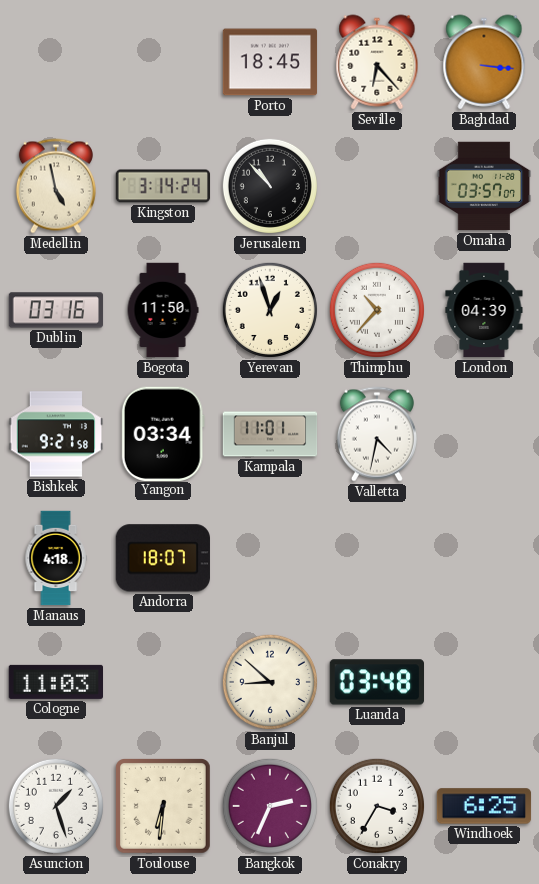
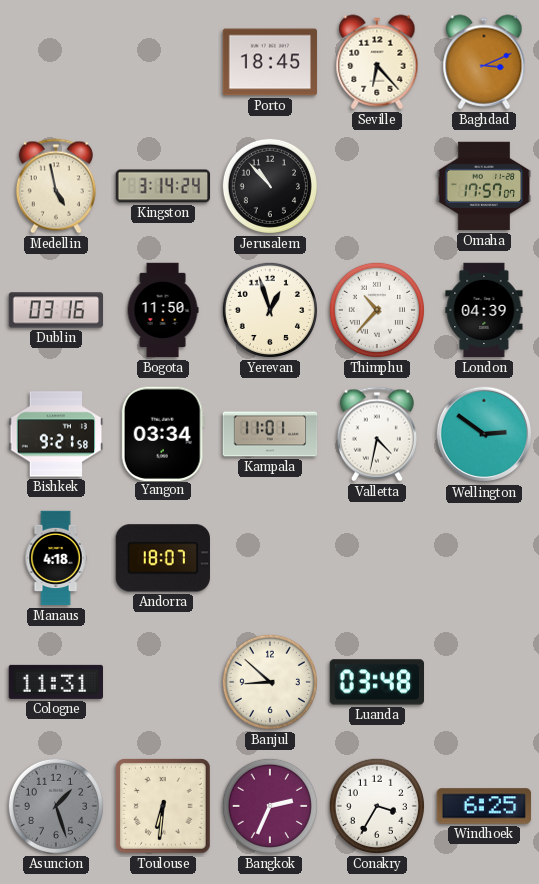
Baghdad: 3:16 -> 3:11
Omaha: 03:57 -> 17:57
Wellington: none -> 2:51
Cologne: 11:03 -> 11:31
Asuncion dial: white -> grey
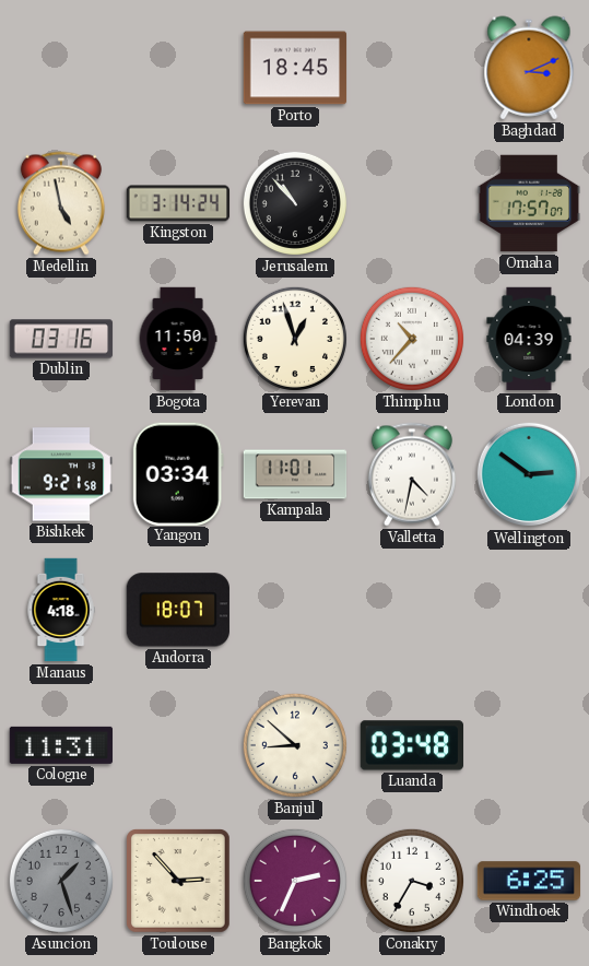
Seville: 6:23 -> none
Toulouse: 6:31 -> 2:53
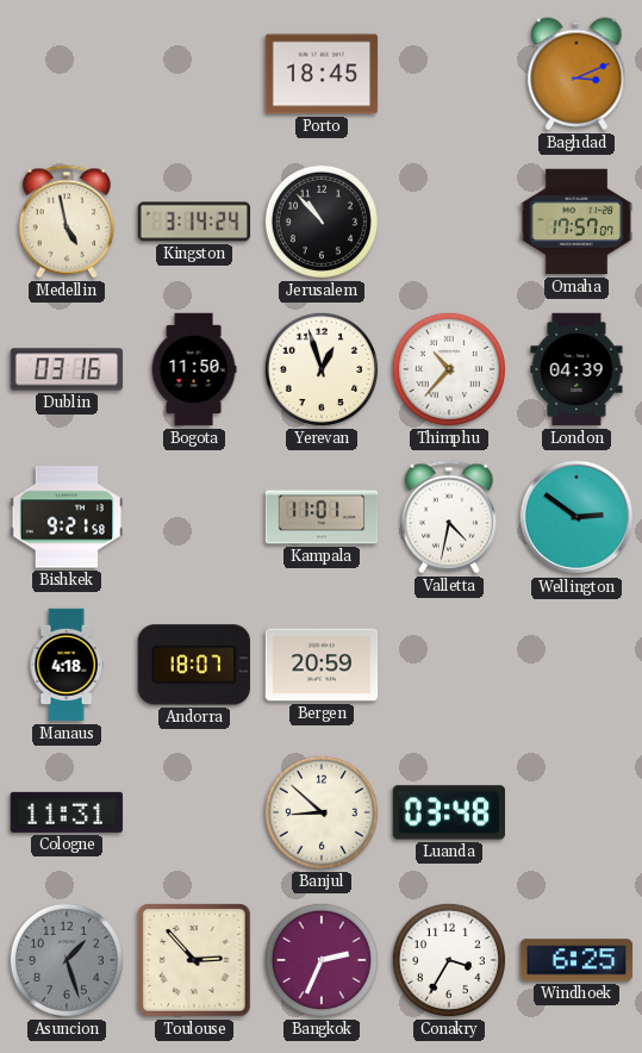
Yangon: 03:34 -> none
Bergen: none -> 20:59
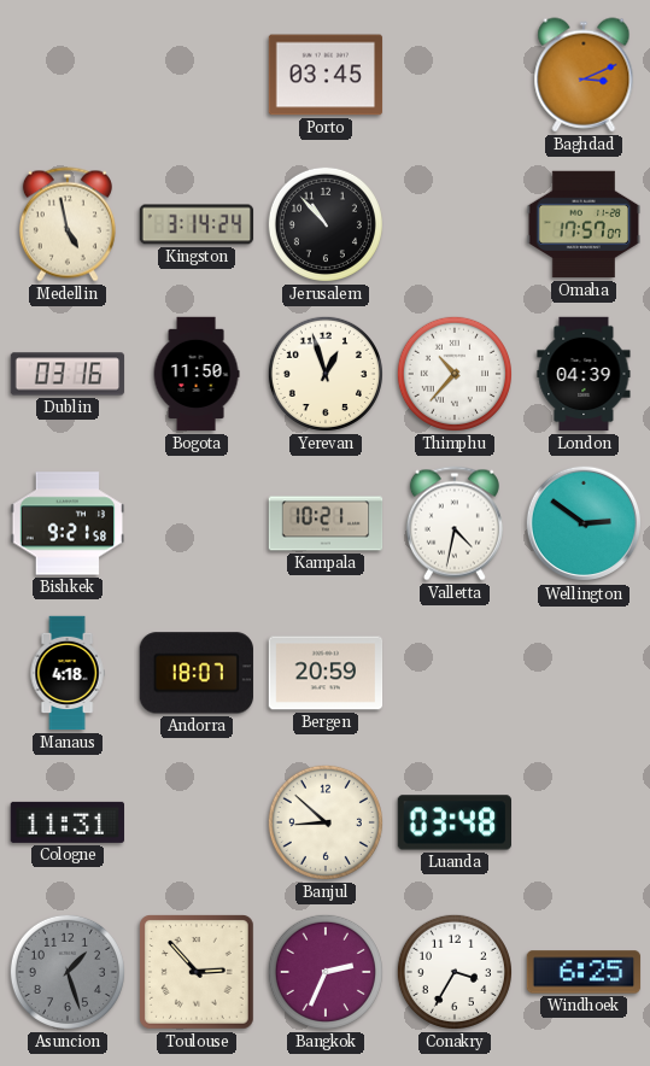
Porto: 18:45 -> 03:45
Kampala: 11:01 -> 10:21
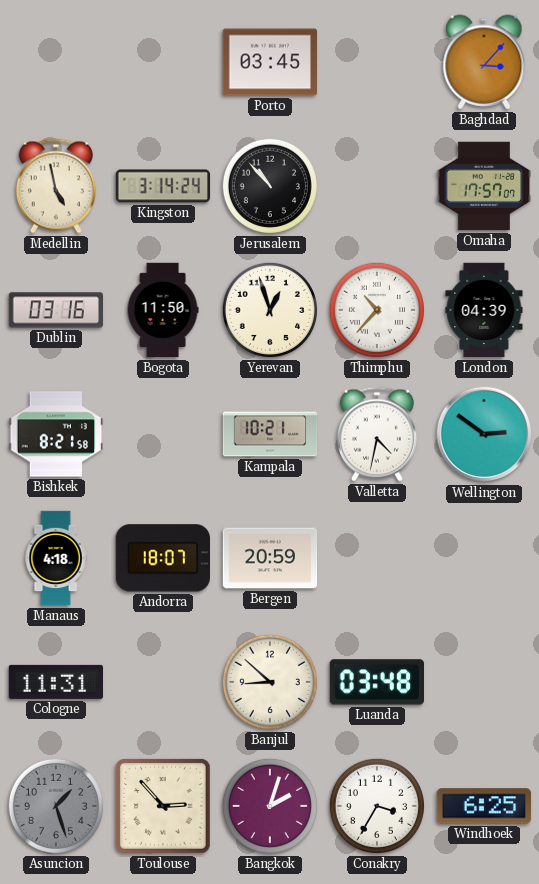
Baghdad: 3:11 -> 3:07
Bishkek: 9:21 -> 8:21
Bangkok: 2:34 -> 2:03
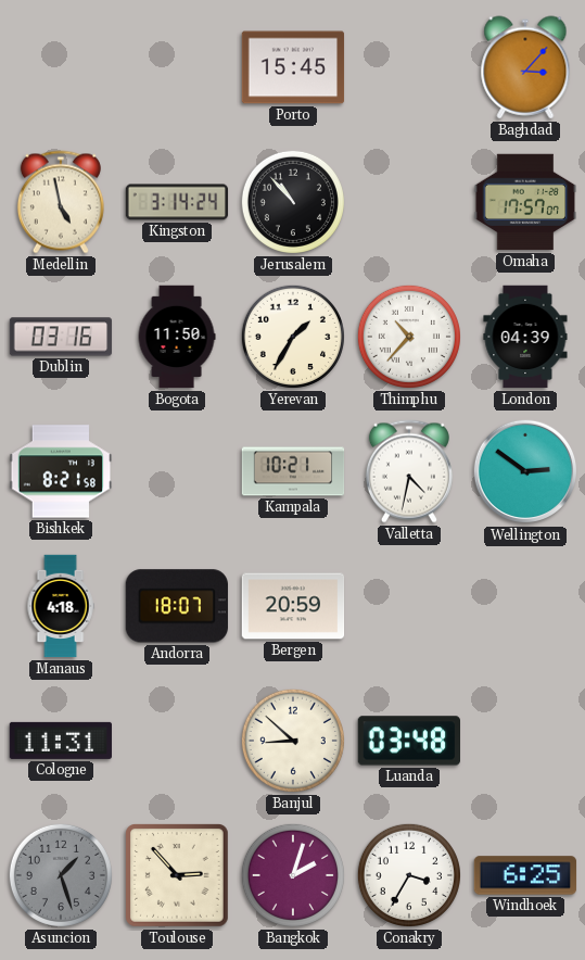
Porto: 03:45 -> 15:45
Yerevan: 12:57 -> 1:35
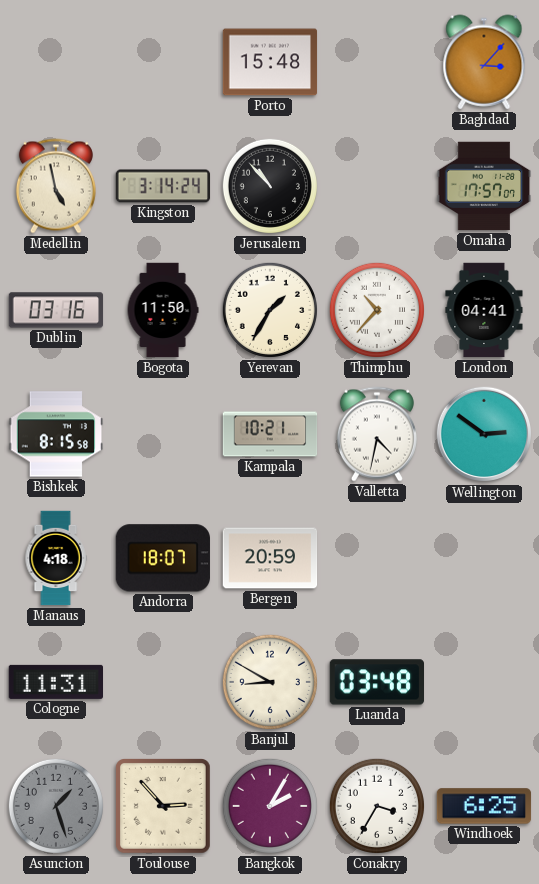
Porto: 15:45 -> 15:48
London: 04:39 -> 04:41
Bishkek: 8:21 -> 8:15
Banjul: 8:52 -> 8:50
Bangkok: 2:03 -> 2:05
